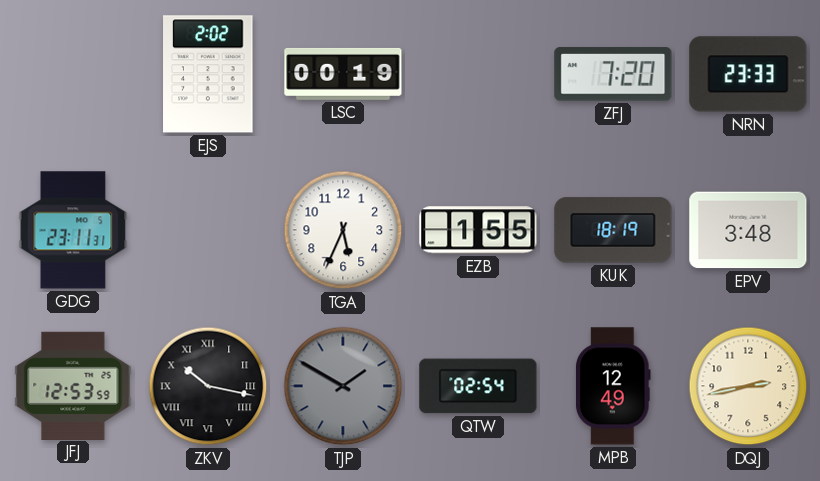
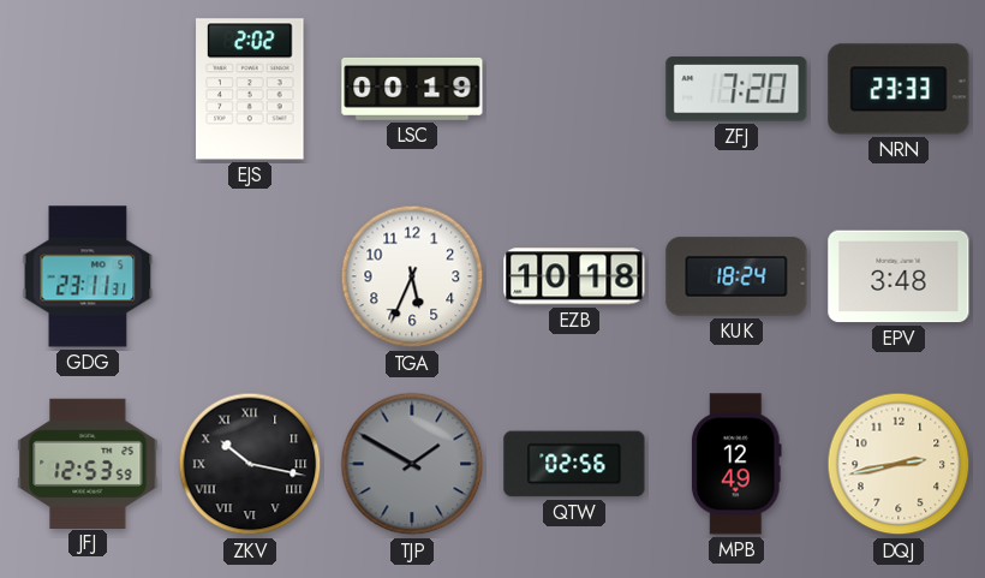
EZB: 1:55 -> 10:18
KUK: 18:19 -> 18:24
QTW: 02:54 -> 02:56
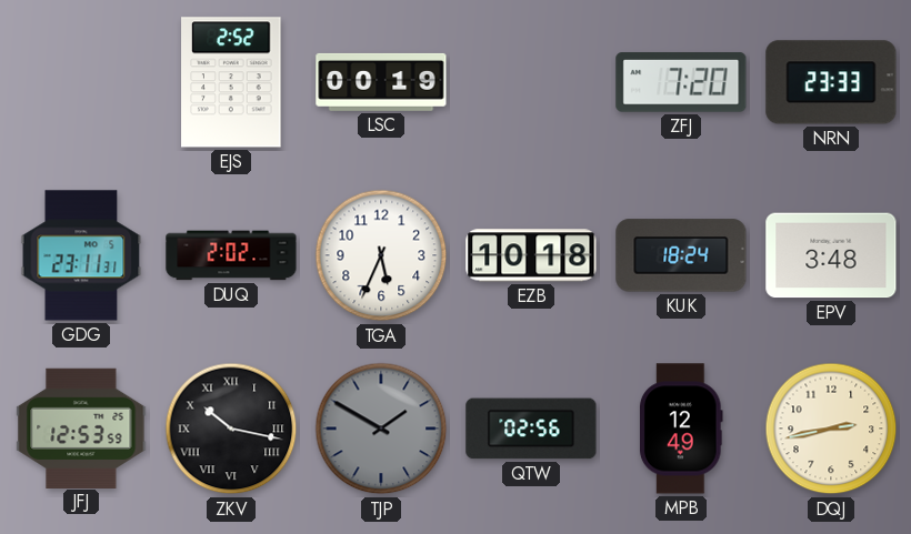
EJS: 2:02 -> 2:52
DUQ: none -> 2:02
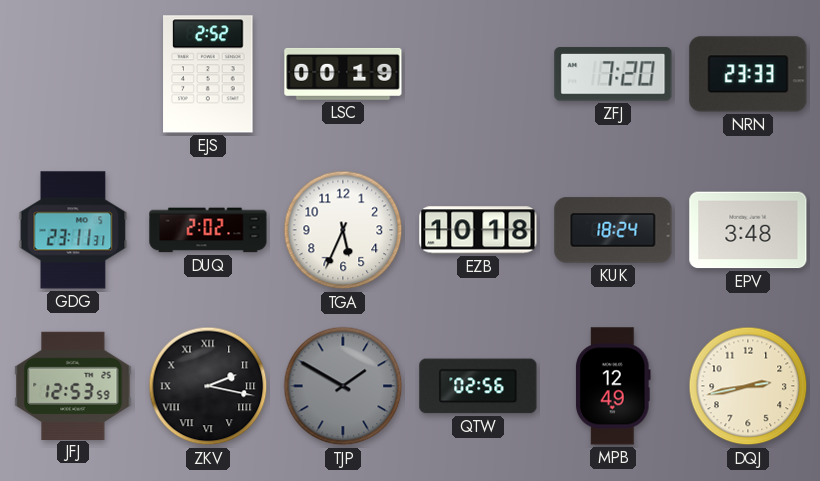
ZKV: 10:17 -> 2:17
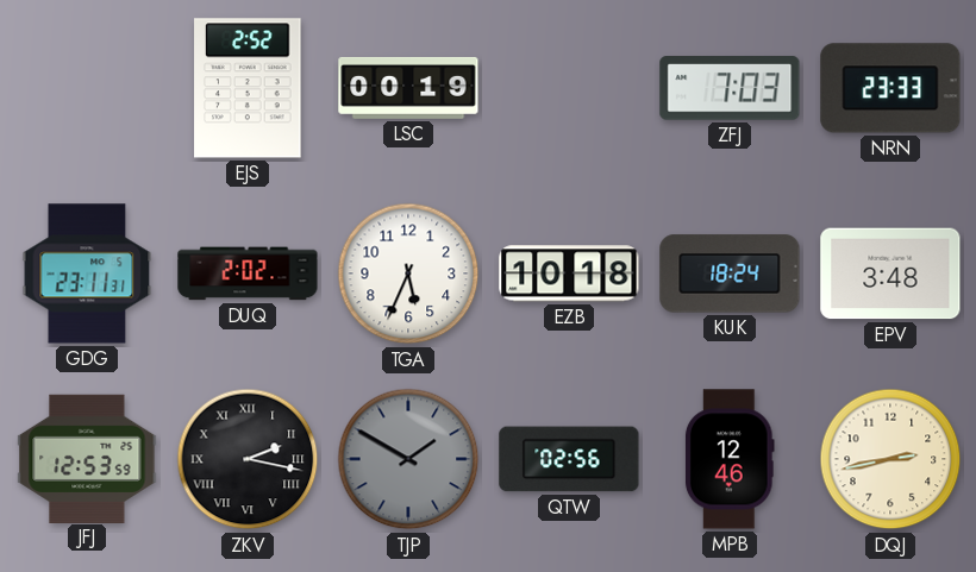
ZFJ: 7:20 -> 7:03
MPB: 12:49 -> 12:46
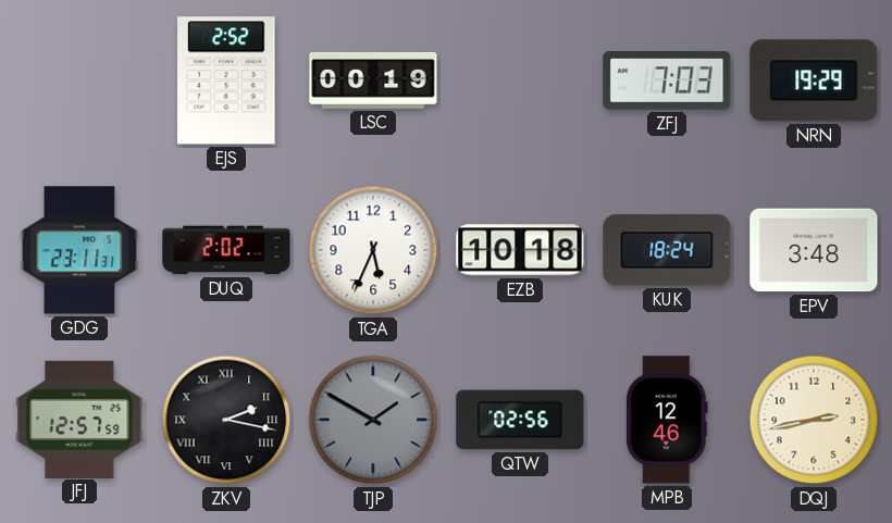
NRN: 23:33 -> 19:29
JFJ: 12:53 -> 12:57
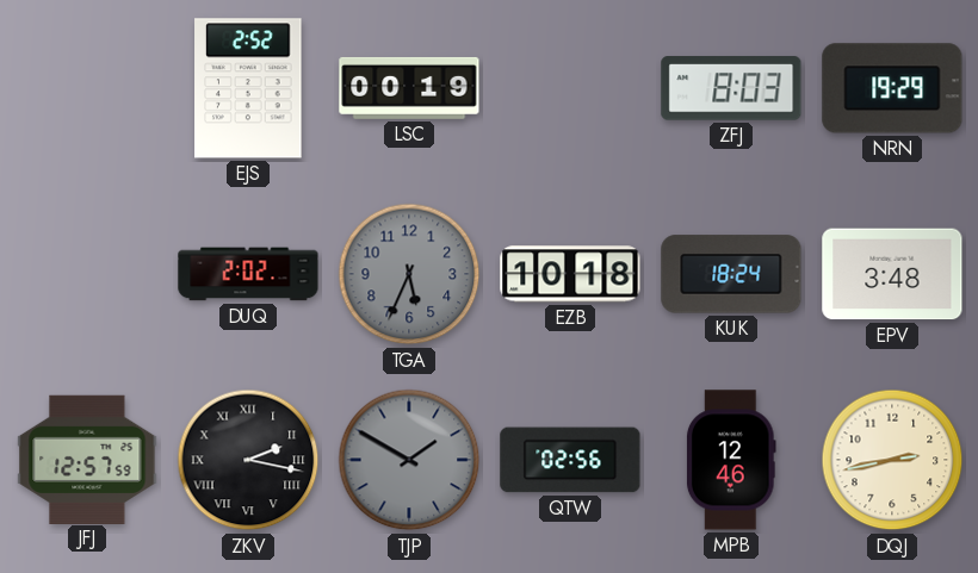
ZFJ: 7:03 -> 8:03
GDG: 23:11 -> none
TGA dial: white -> grey
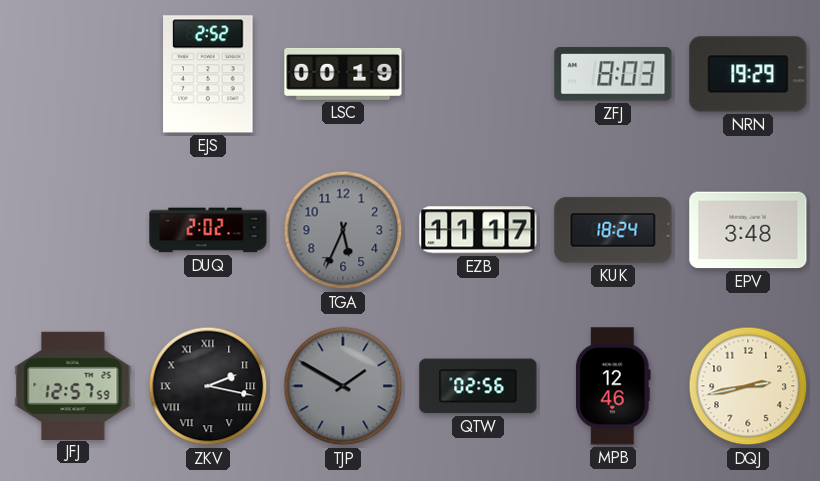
EZB: 10:18 -> 11:17
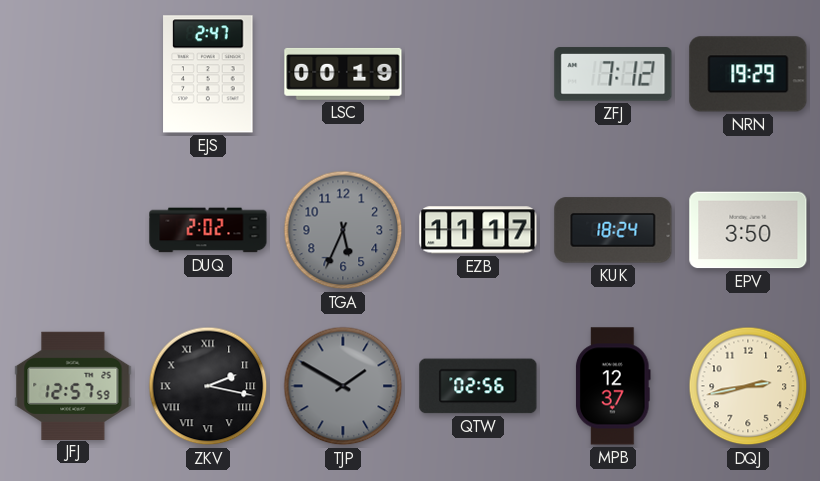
EJS: 2:52 -> 2:47
ZFJ: 8:03 -> 7:12
EPV: 3:48 -> 3:50
MPB: 12:46 -> 12:37
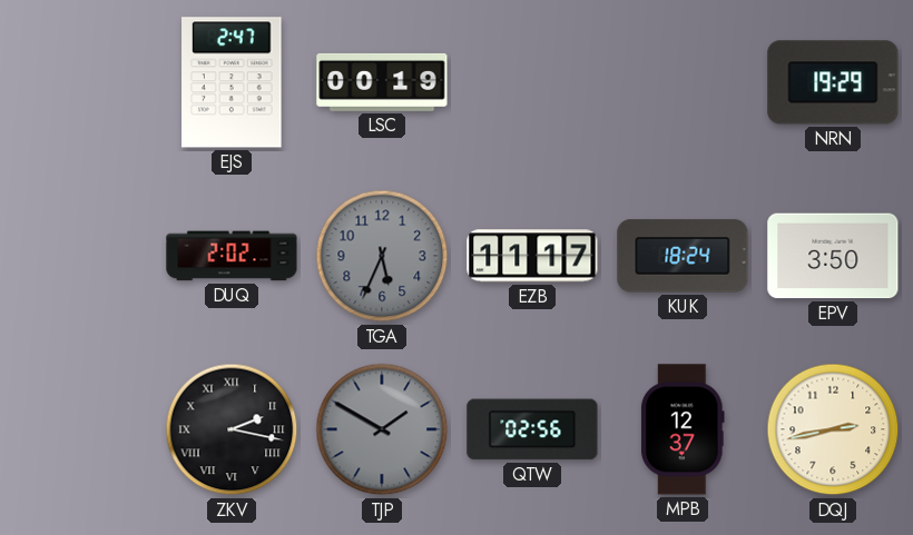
ZFJ: 7:12 -> none
JFJ: 12:57 -> none
